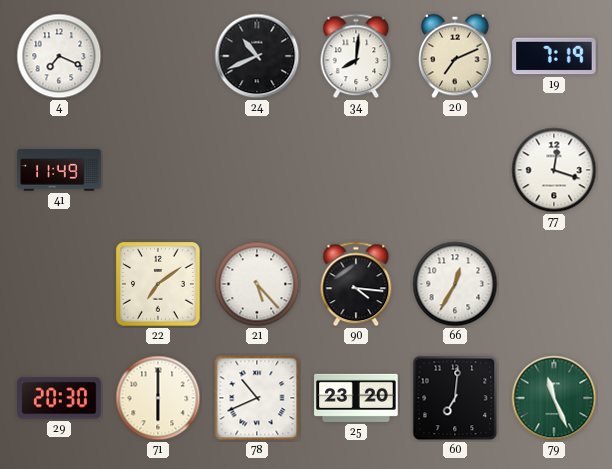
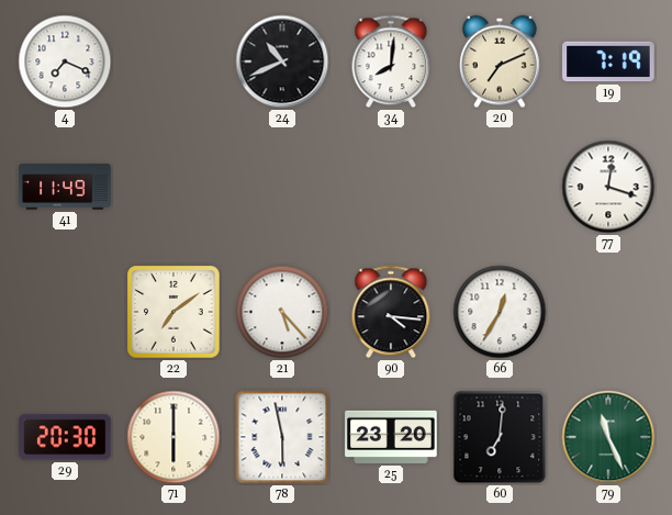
78: 10:41 -> 5:58
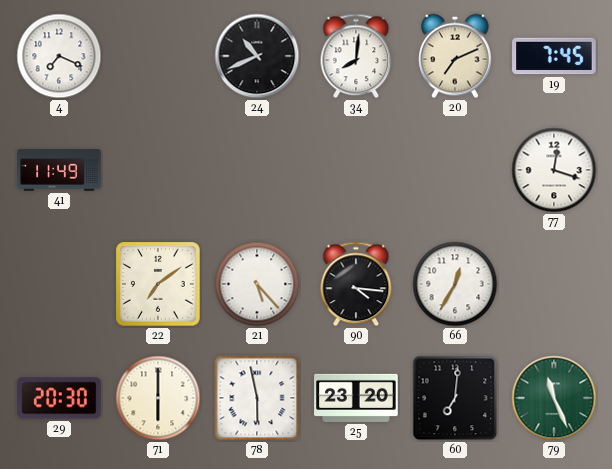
19: 7:19 -> 7:45
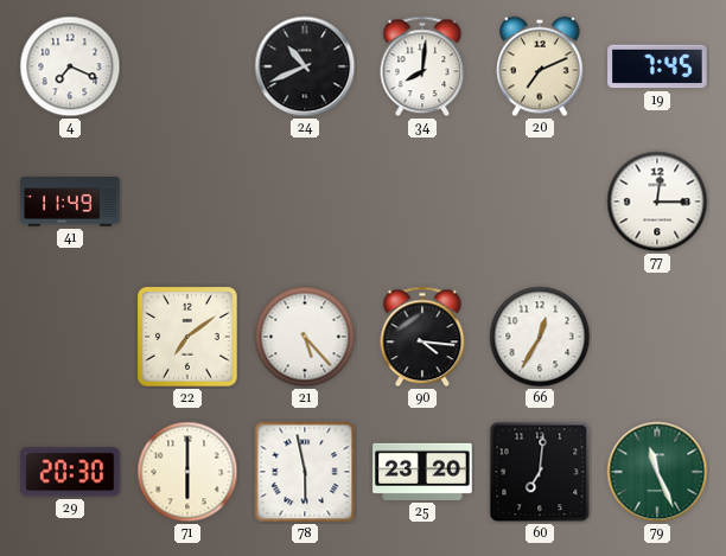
77: 12:18 -> 12:15
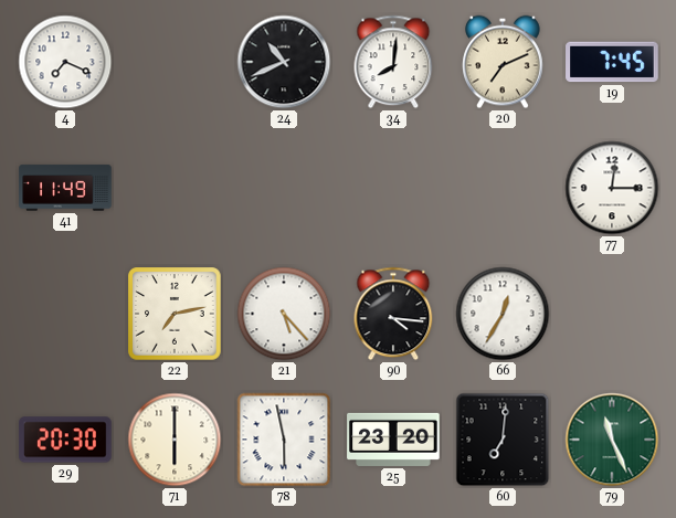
22: 7:09 -> 7:13
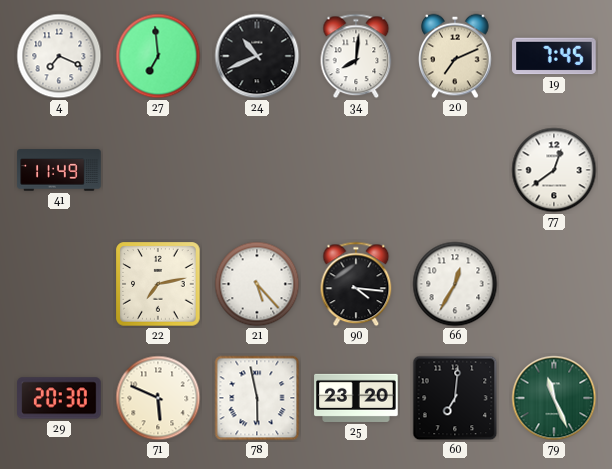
27: none -> 6:59
77: 12:15 -> 12:39
71: 6:00 -> 5:49
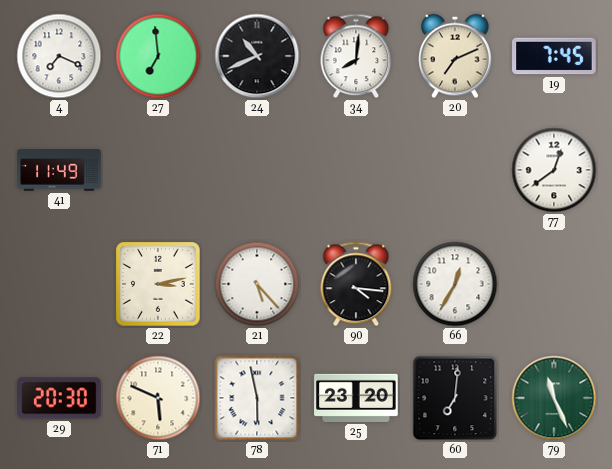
22: 7:13 -> 3:13
